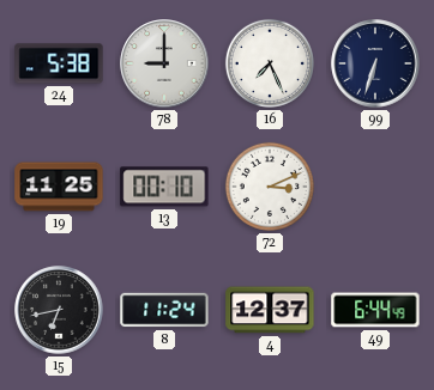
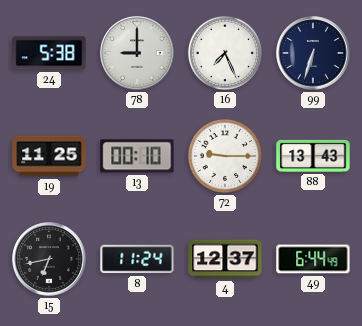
72: 3:11 -> 9:15
88: none -> 13:43
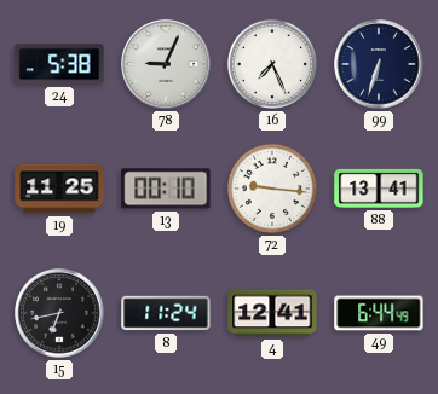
78: 9:00 -> 9:04
72: 9:15 -> 9:16
88: 13:43 -> 13:41
4: 12:37 -> 12:41
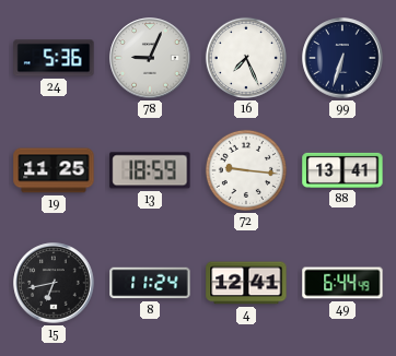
24: 5:38 -> 5:36
13: 00:10 -> 18:59
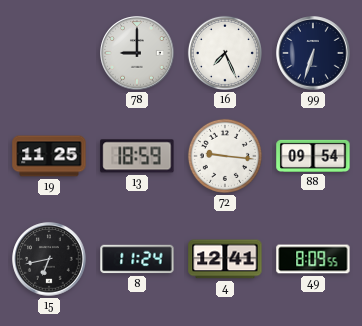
24: 5:36 -> none
78: 9:04 -> 9:00
88: 13:41 -> 09:54
49: 6:44 -> 8:09
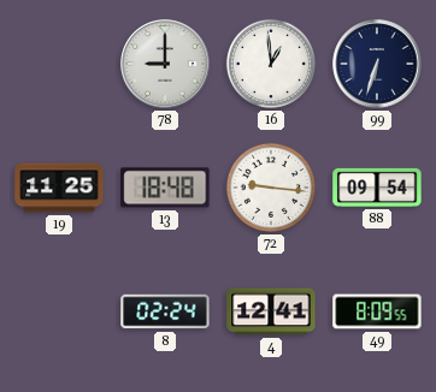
16: 7:26 -> 12:59
13: 18:59 -> 18:48
15: 6:43 -> none
8: 11:24 -> 02:24
